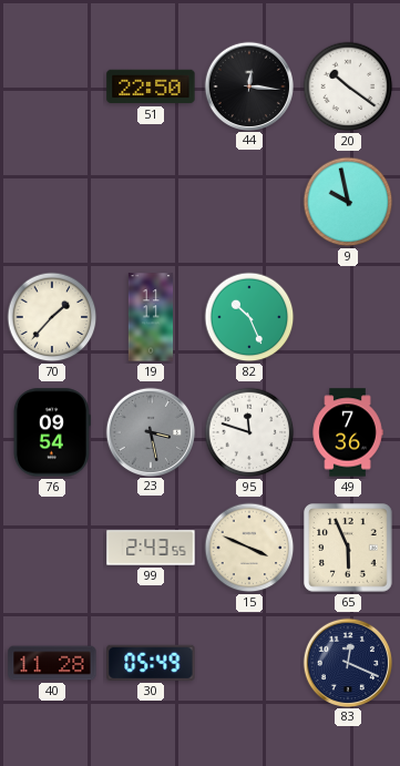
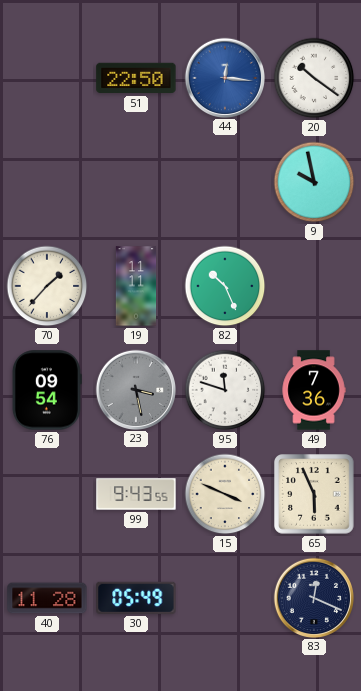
44 dial: black -> blue
99: 2:43 -> 9:43
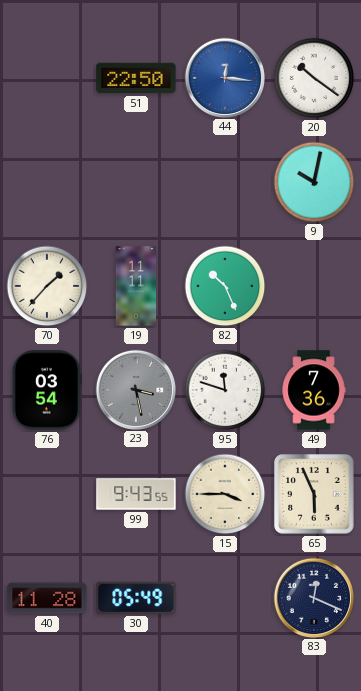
9: 9:58 -> 10:02
76: 09:54 -> 03:54
15: 3:49 -> 3:45
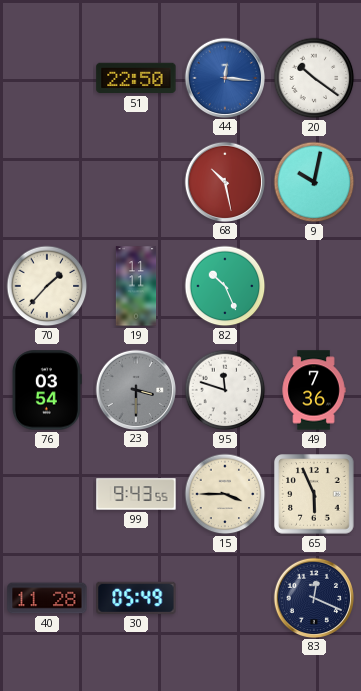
68: none -> 10:28
23: 3:28 -> 3:30
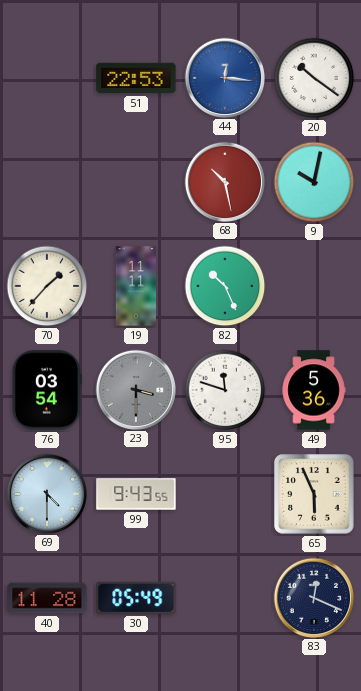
51: 22:50 -> 22:53
49: 7:36 -> 5:36
69: none -> 4:30
15: 3:45 -> none
